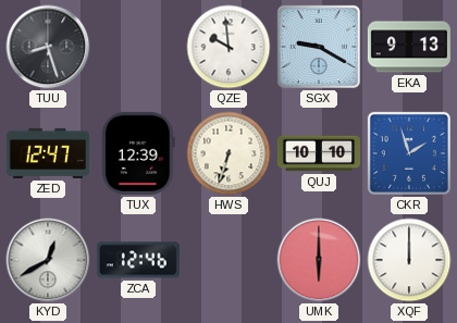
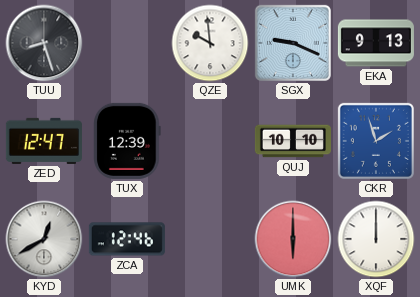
SGX: 9:20 -> 9:19
HWS: 6:33 -> none
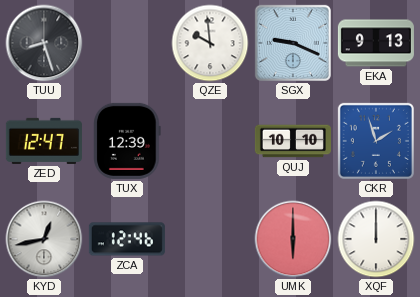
KYD: 12:40 -> 12:43
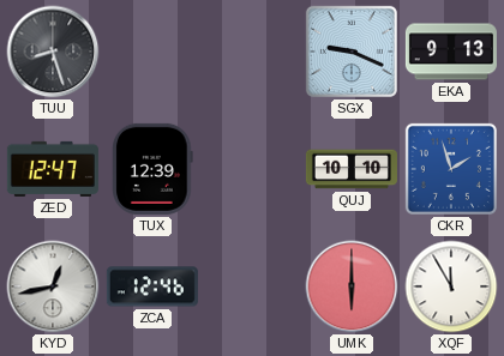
QZE: 9:59 -> none
XQF: 12:00 -> 11:55
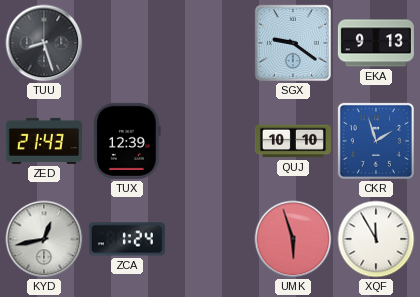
SGX: 9:19 -> 9:21
ZED: 12:47 -> 21:43
ZCA: 12:46 -> 1:24
UMK: 6:00 -> 5:57
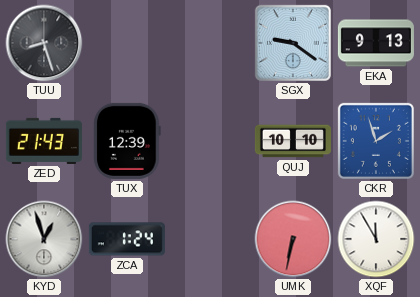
KYD: 12:43 -> 12:57
UMK: 5:57 -> 6:32
